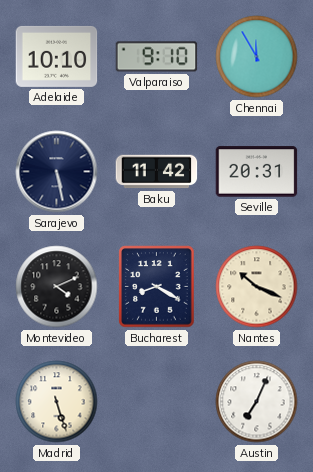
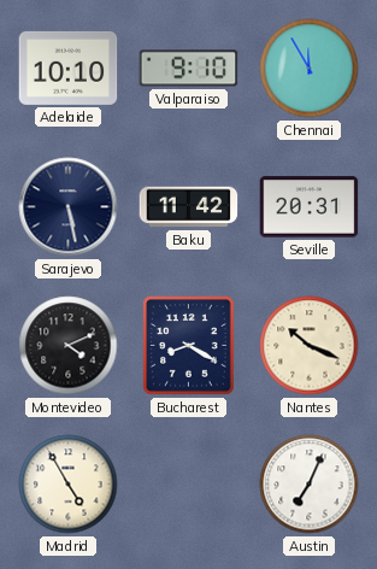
Madrid: 5:27 -> 4:55
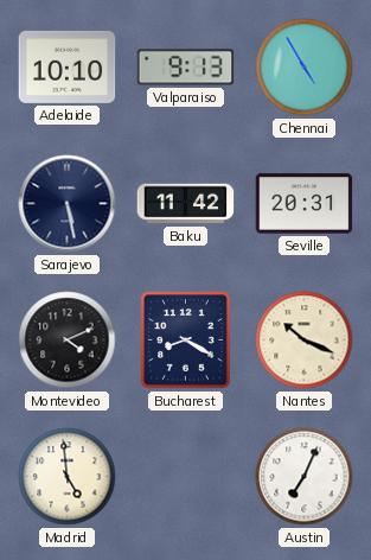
Valparaiso: 9:10 -> 9:13
Chennai: 11:55 -> 4:55
Madrid: 4:55 -> 4:59
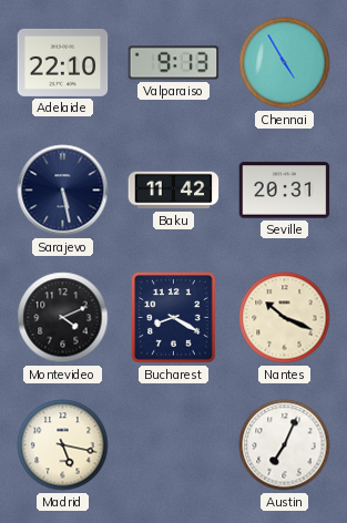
Adelaide: 10:10 -> 22:10
Madrid: 4:59 -> 5:17
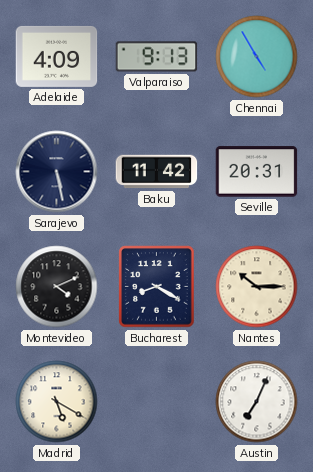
Adelaide: 22:10 -> 4:09
Nantes: 10:19 -> 10:15
Madrid: 5:17 -> 5:20
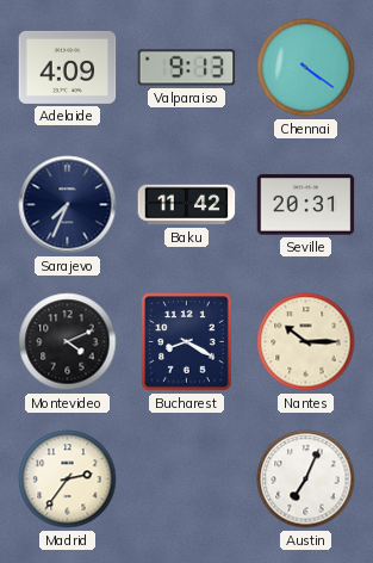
Chennai: 4:55 -> 4:21
Sarajevo: 5:28 -> 7:34
Madrid: 5:20 -> 2:36
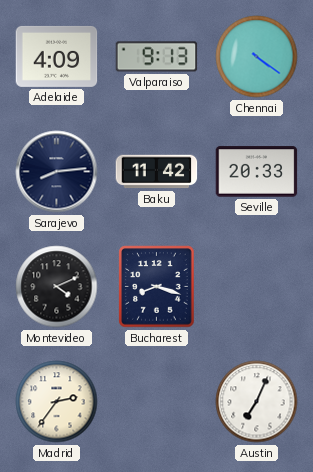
Sarajevo: 7:34 -> 8:14
Seville: 20:31 -> 20:33
Bucharest: 8:20 -> 8:18
Nantes: 10:15 -> none
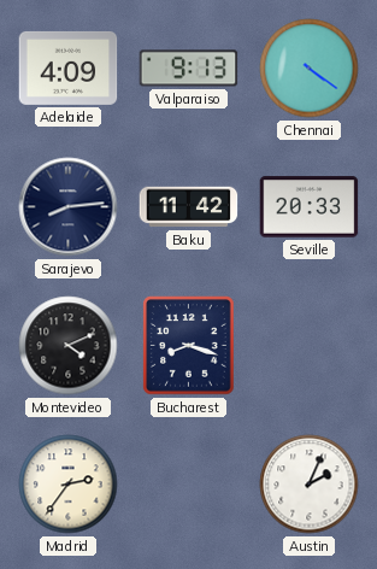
Austin: 7:04 -> 2:04
